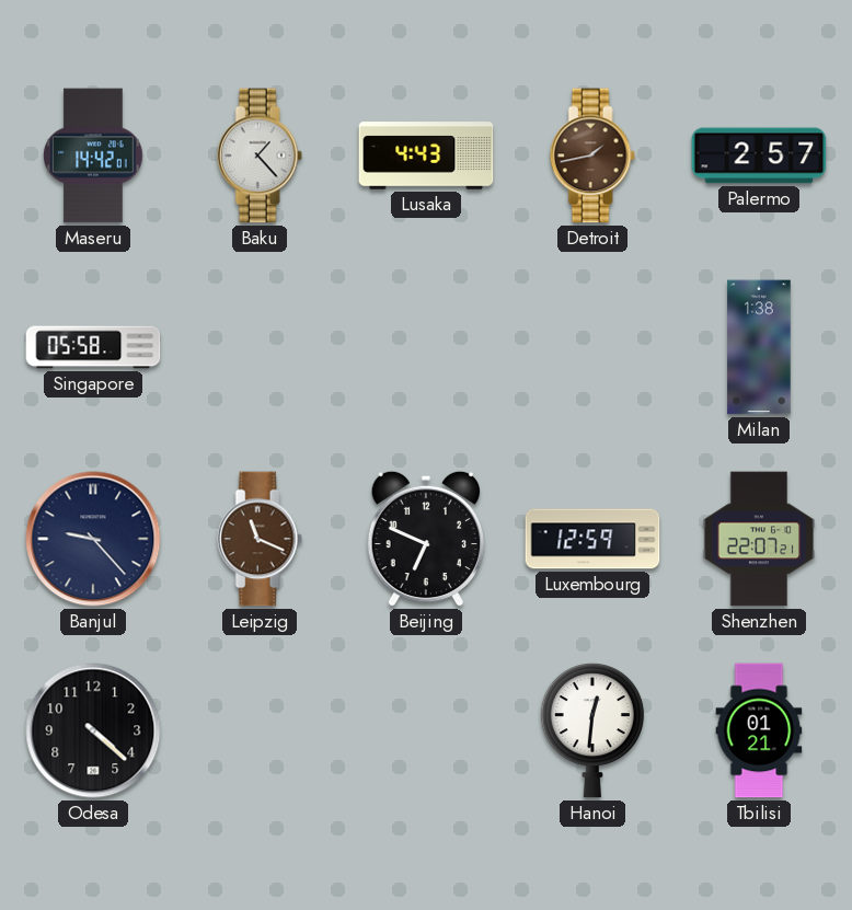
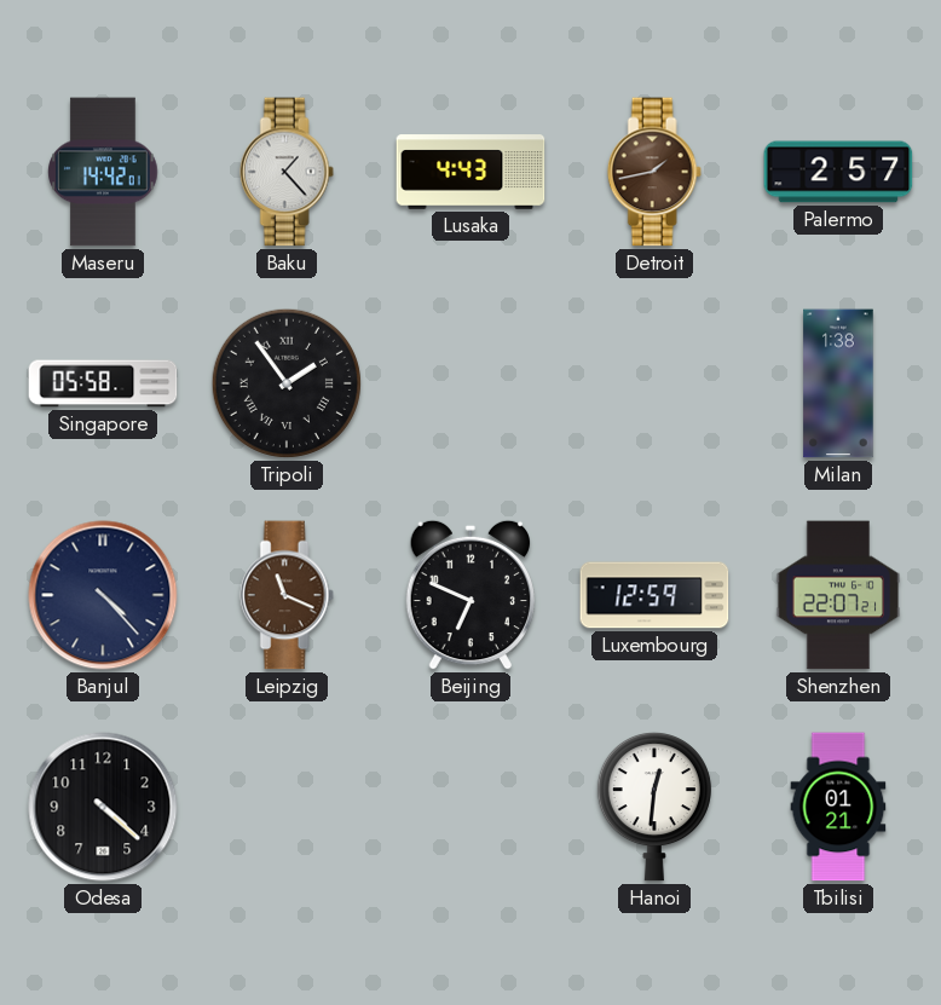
Tripoli: none -> 1:54
Banjul: 9:23 -> 4:23
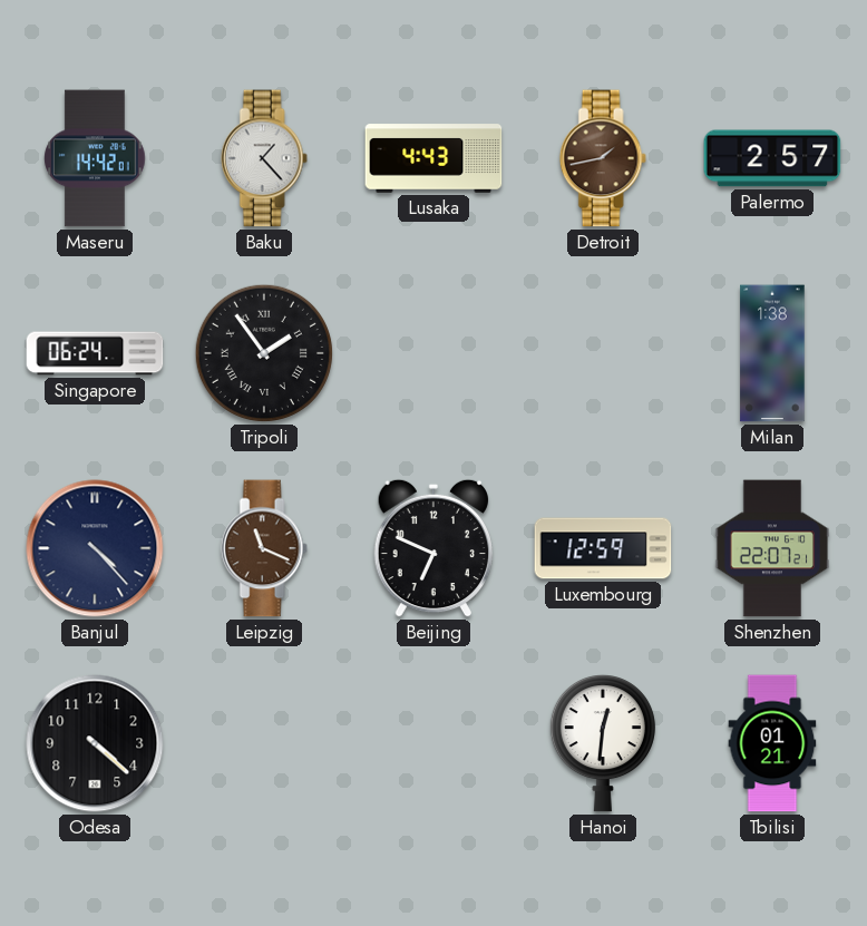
Singapore: 05:58 -> 06:24
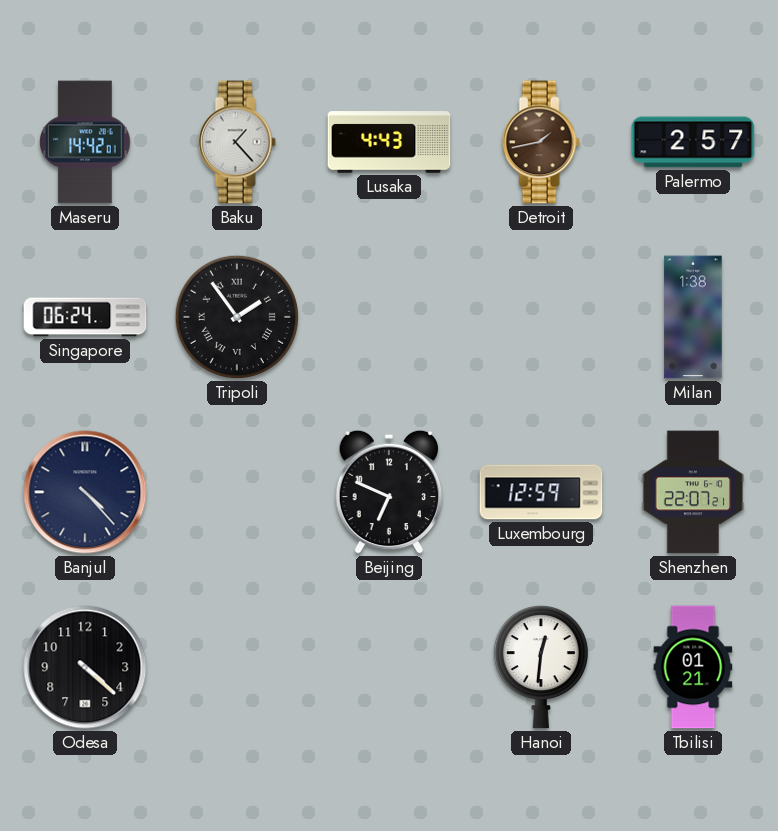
Leipzig: 11:19 -> none
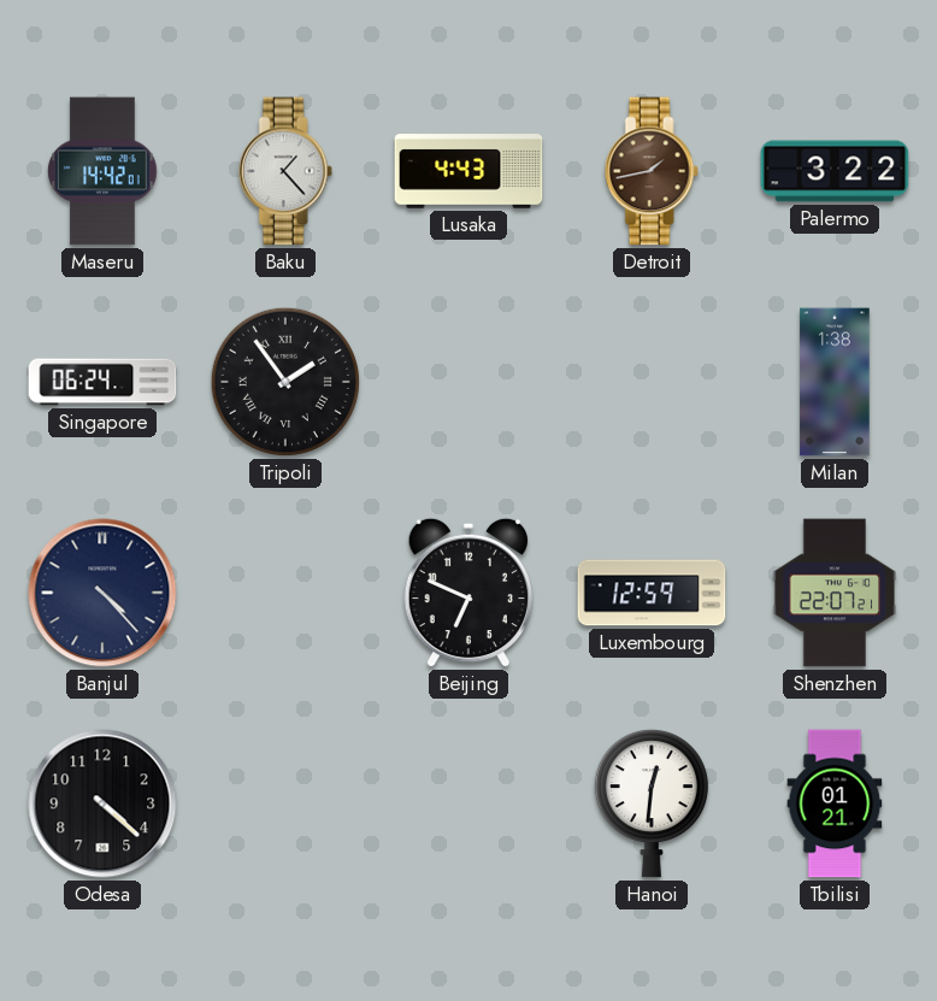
Palermo: 2:57 -> 3:22
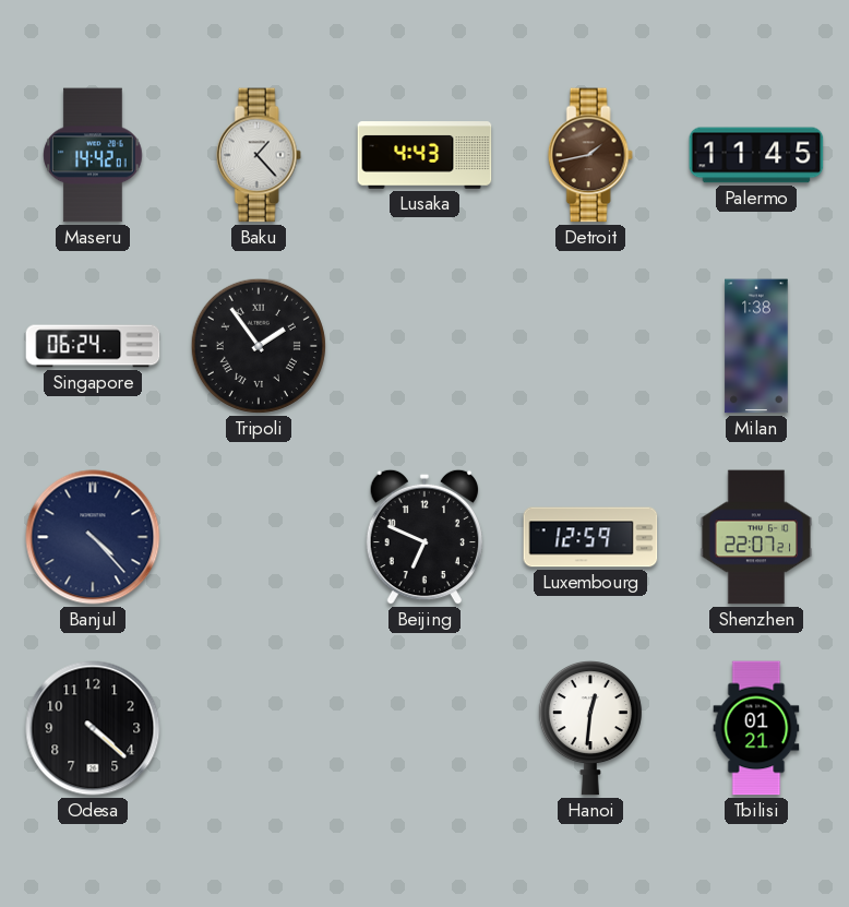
Palermo: 3:22 -> 11:45
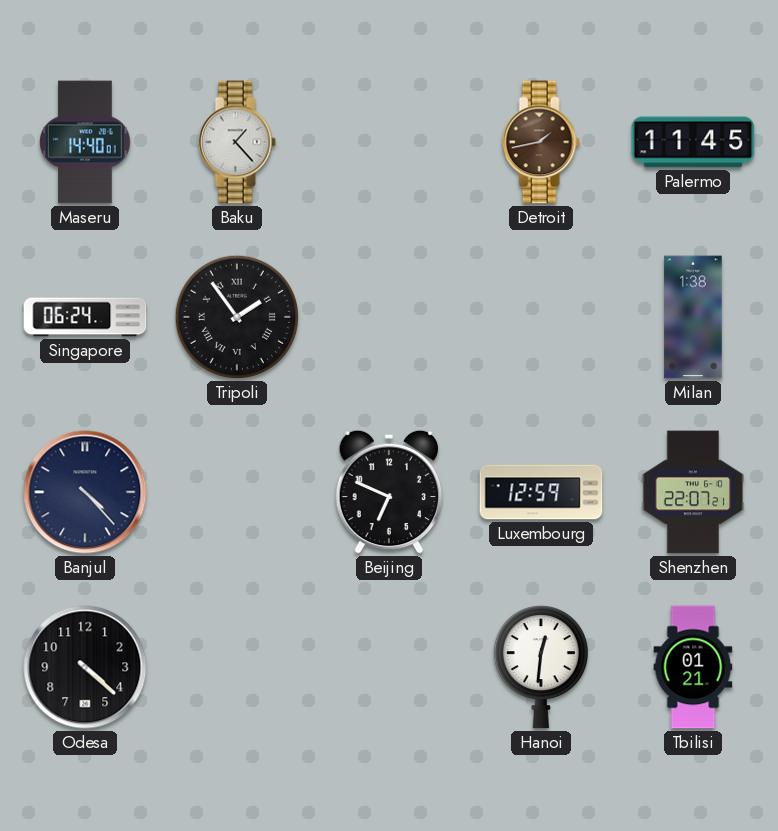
Maseru: 14:42 -> 14:40
Lusaka: 4:43 -> none
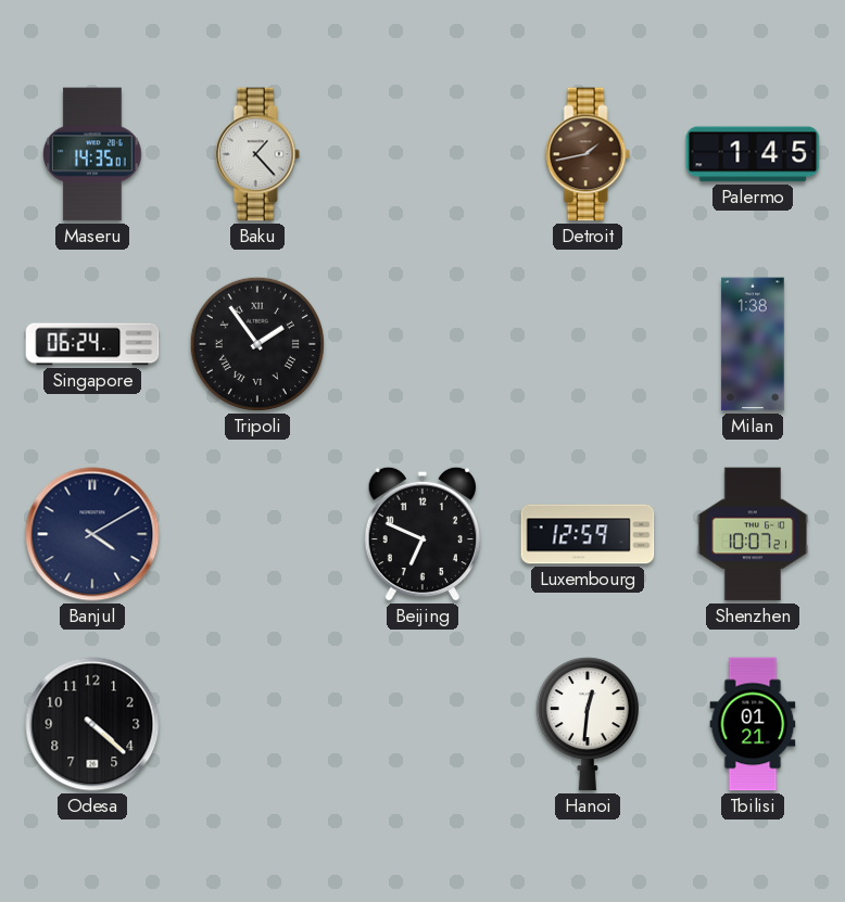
Maseru: 14:40 -> 14:35
Palermo: 11:45 -> 1:45
Banjul: 4:23 -> 4:10
Shenzhen: 22:07 -> 10:07
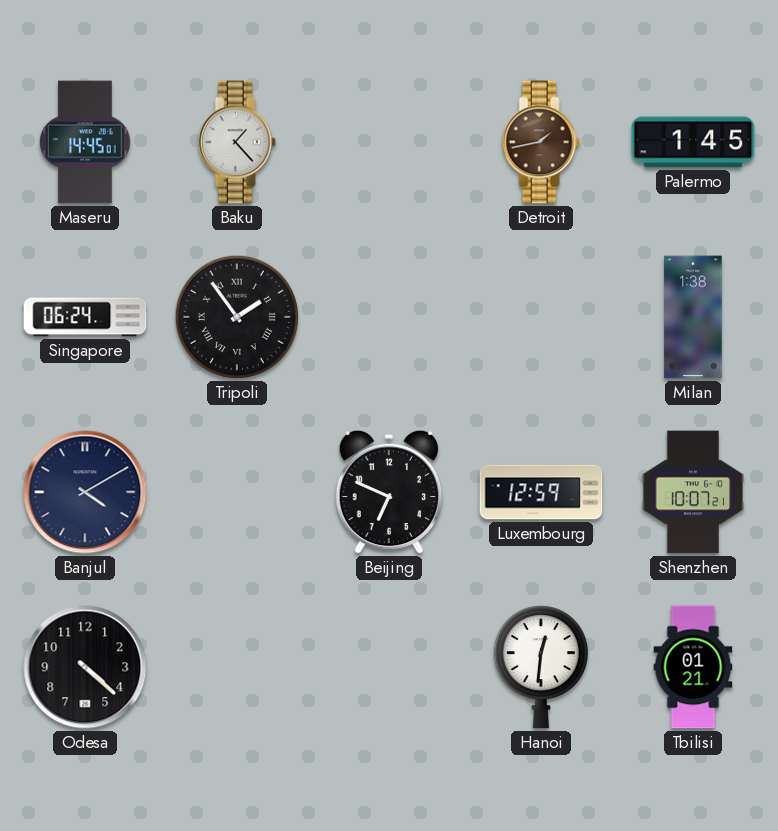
Maseru: 14:35 -> 14:45
